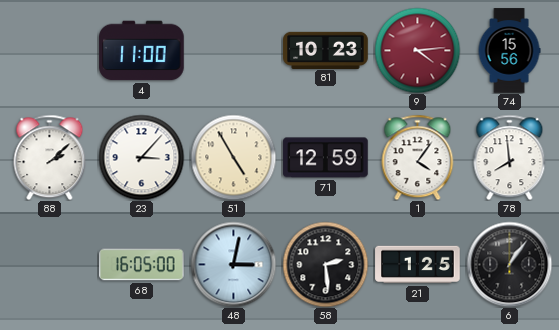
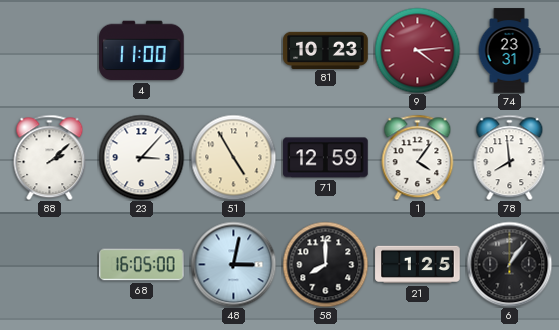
74: 15:56 -> 23:31
58: 2:29 -> 8:00
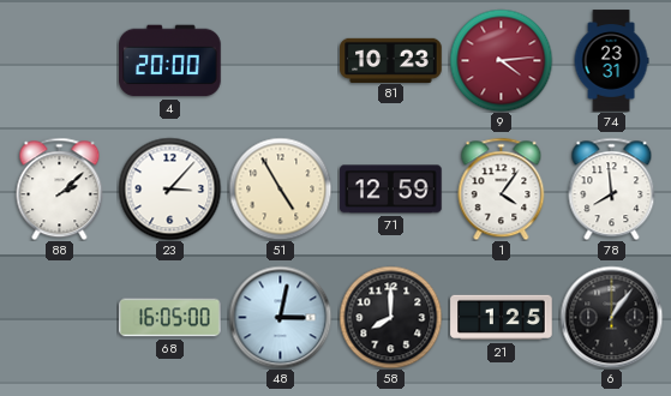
4: 11:00 -> 20:00
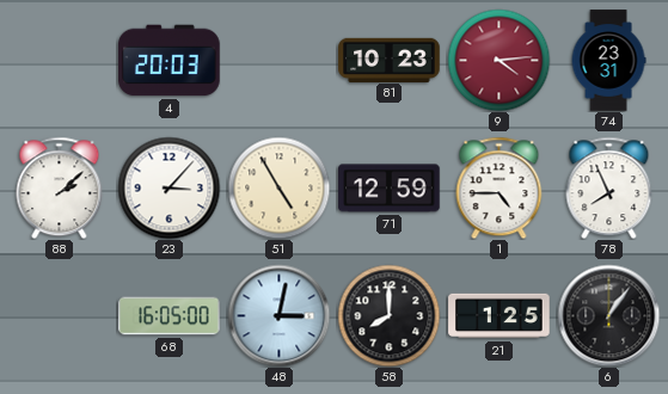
4: 20:00 -> 20:03
1: 4:06 -> 4:45
78: 7:59 -> 7:56
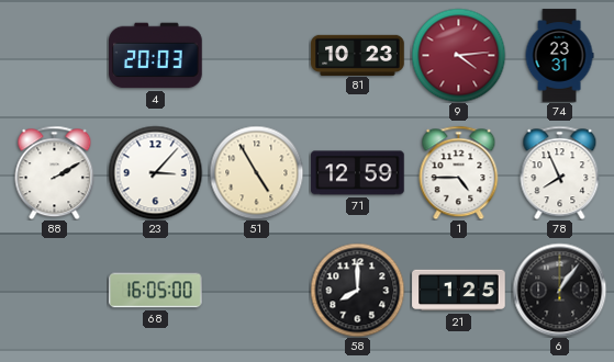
88: 2:08 -> 2:10
48: 3:02 -> none
